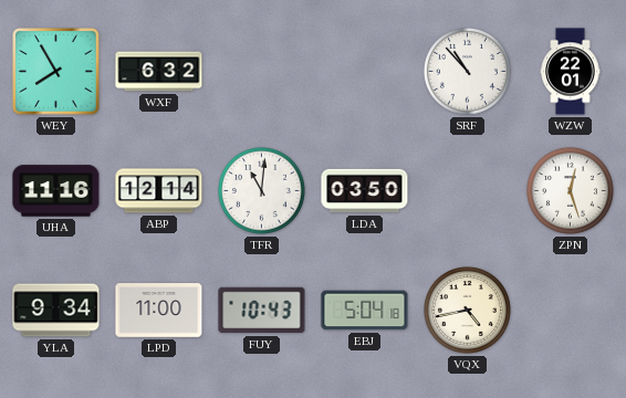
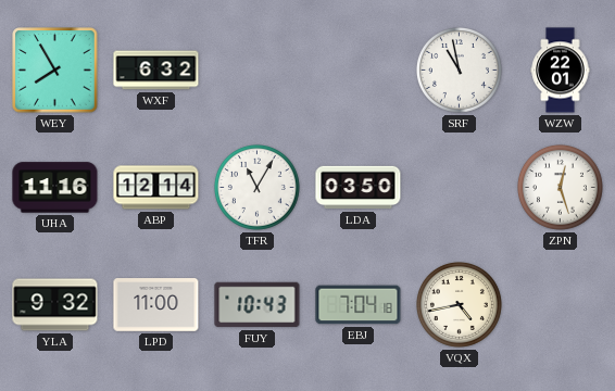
SRF: 10:53 -> 10:58
TFR: 11:01 -> 11:05
YLA: 9:34 -> 9:32
EBJ: 5:04 -> 7:04
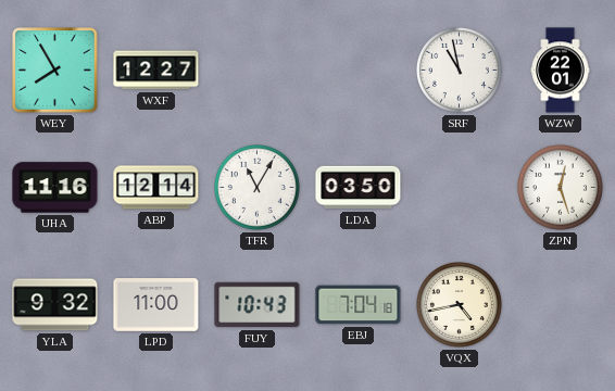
WXF: 6:32 -> 12:27
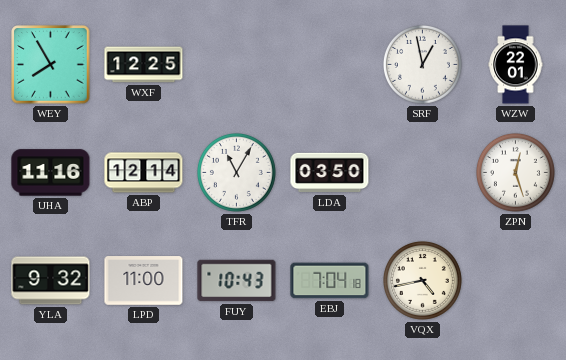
WXF: 12:27 -> 12:25
SRF: 10:58 -> 12:58
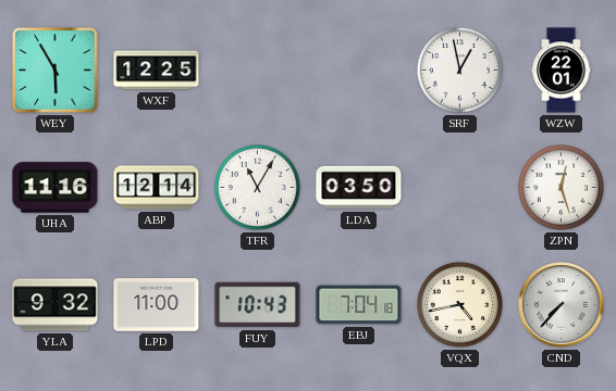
WEY: 7:55 -> 5:55
CND: none -> 7:37
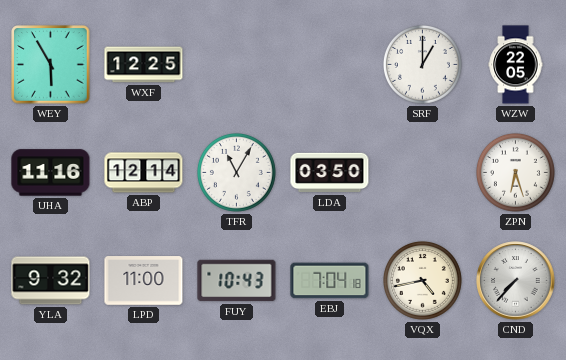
SRF: 12:58 -> 1:00
WZW: 22:01 -> 22:05
ZPN: 12:27 -> 6:27
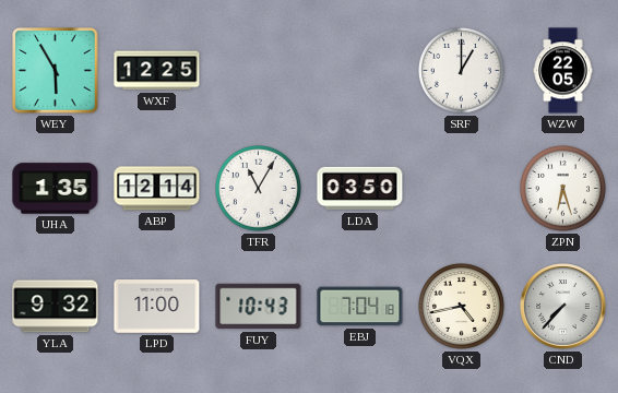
UHA: 11:16 -> 1:35
